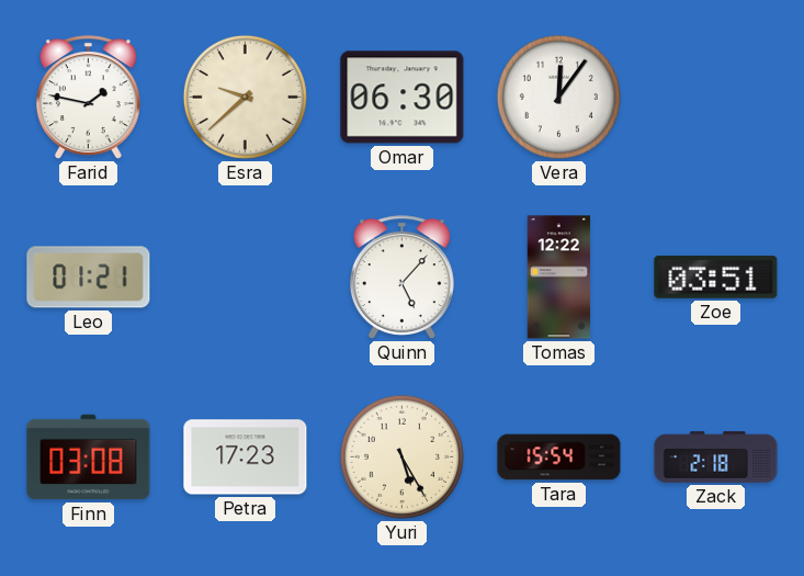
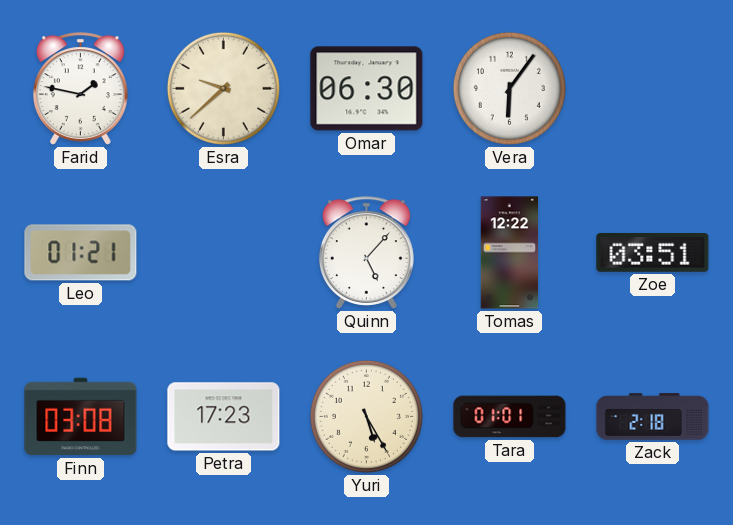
Vera: 12:06 -> 6:06
Tara: 15:54 -> 01:01
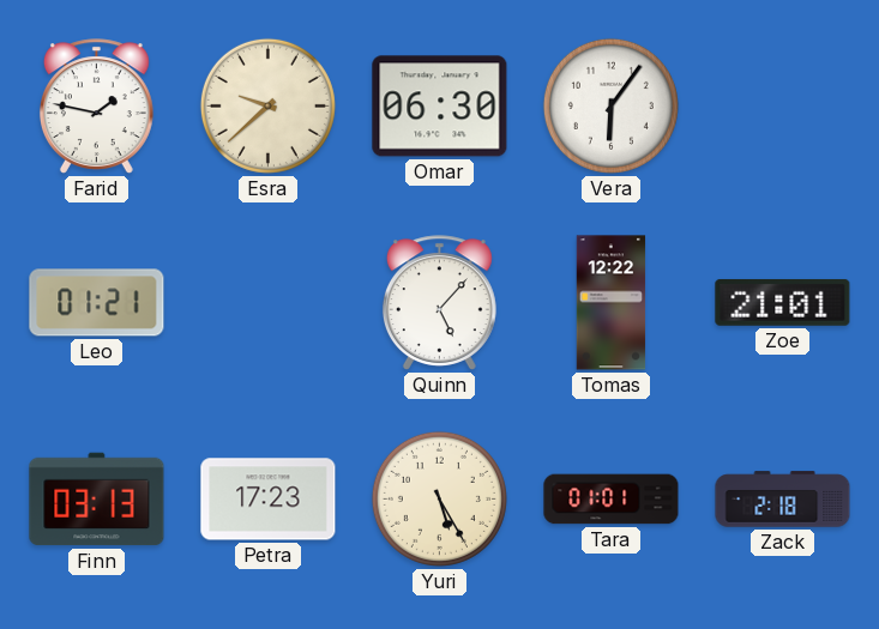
Zoe: 03:51 -> 21:01
Finn: 03:08 -> 03:13
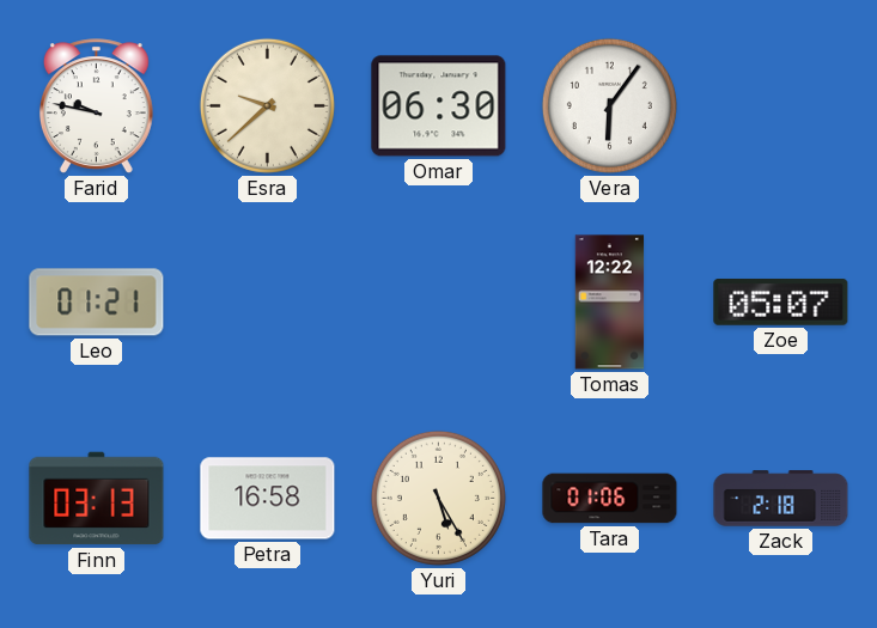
Farid: 1:47 -> 9:47
Quinn: 5:07 -> none
Zoe: 21:01 -> 05:07
Petra: 17:23 -> 16:58
Tara: 01:01 -> 01:06
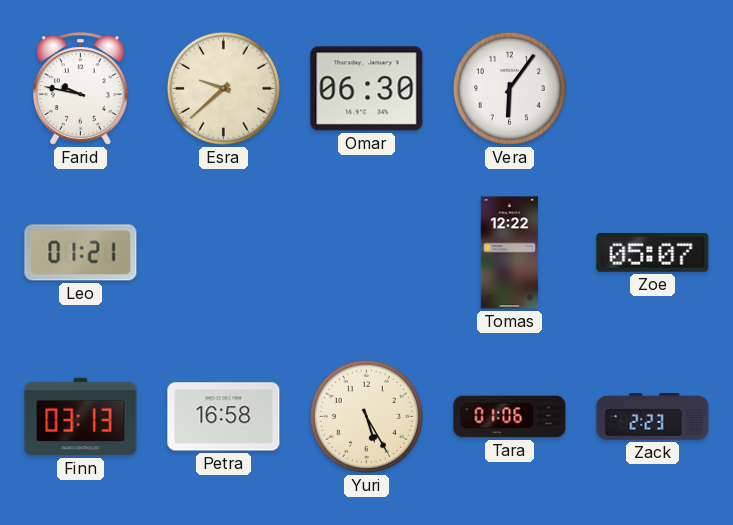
Zack: 2:18 -> 2:23
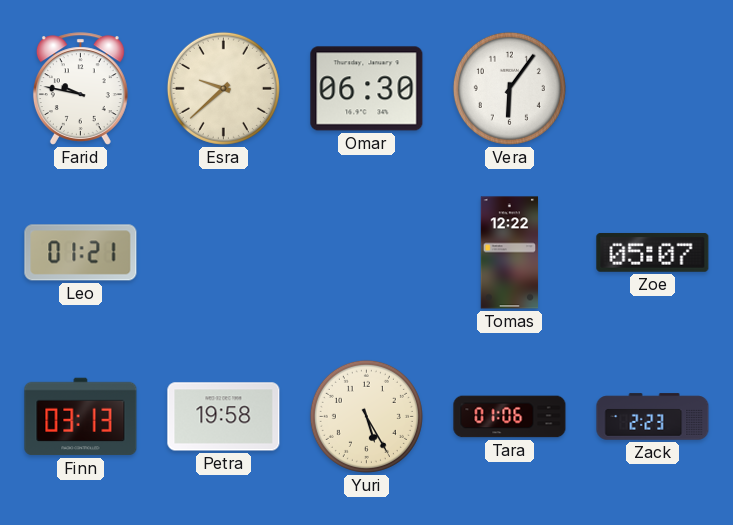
Petra: 16:58 -> 19:58
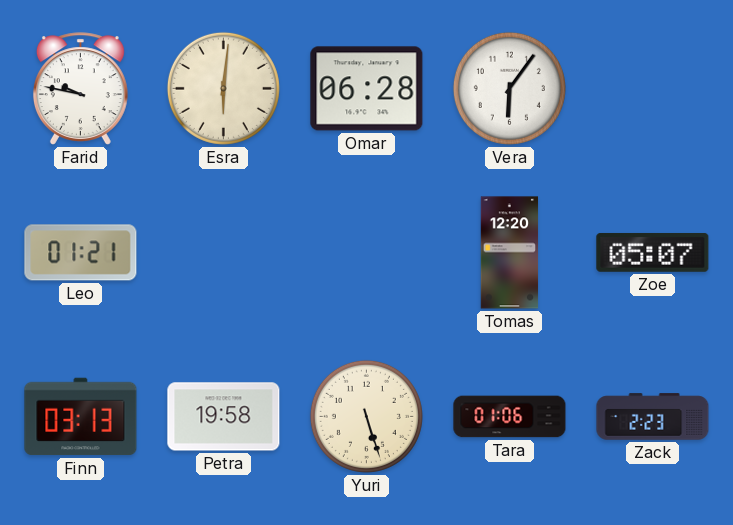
Esra: 9:38 -> 6:01
Omar: 06:30 -> 06:28
Tomas: 12:22 -> 12:20
Yuri: 5:25 -> 5:27
